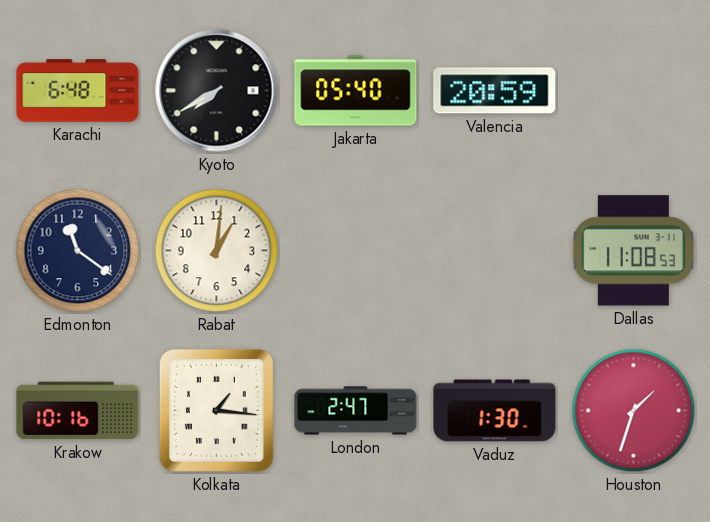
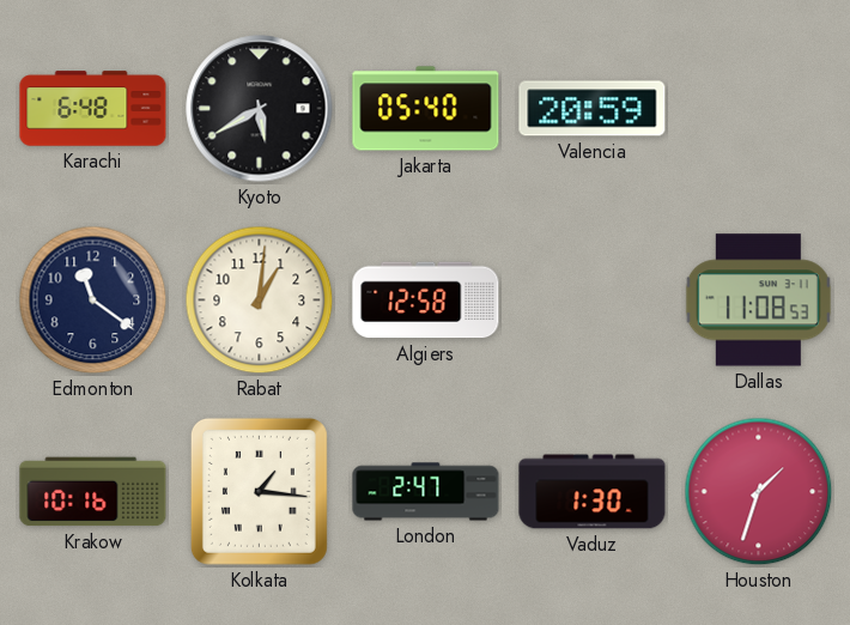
Kyoto: 7:40 -> 5:40
Algiers: none -> 12:58
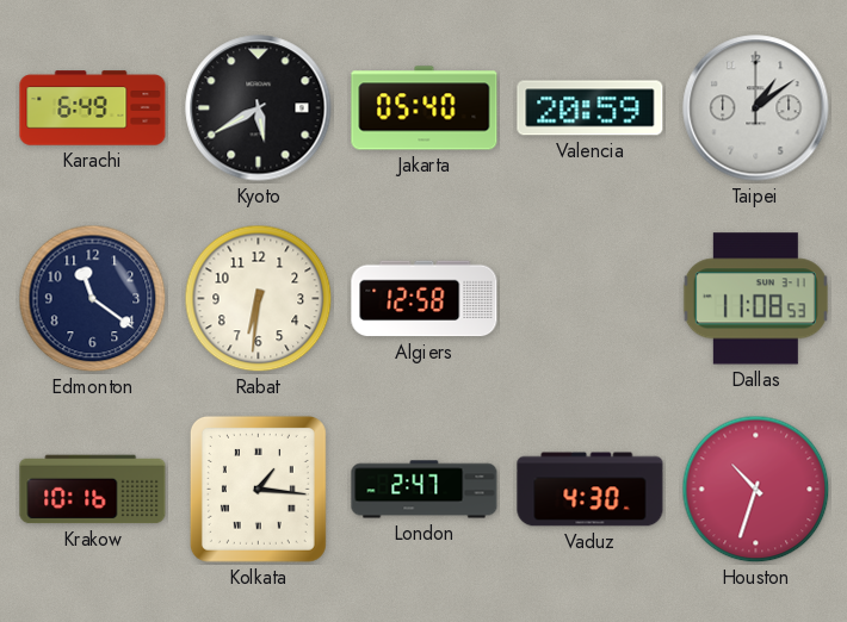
Karachi: 6:48 -> 6:49
Taipei: none -> 1:09
Rabat: 1:01 -> 6:31
Vaduz: 1:30 -> 4:30
Houston: 1:33 -> 10:33
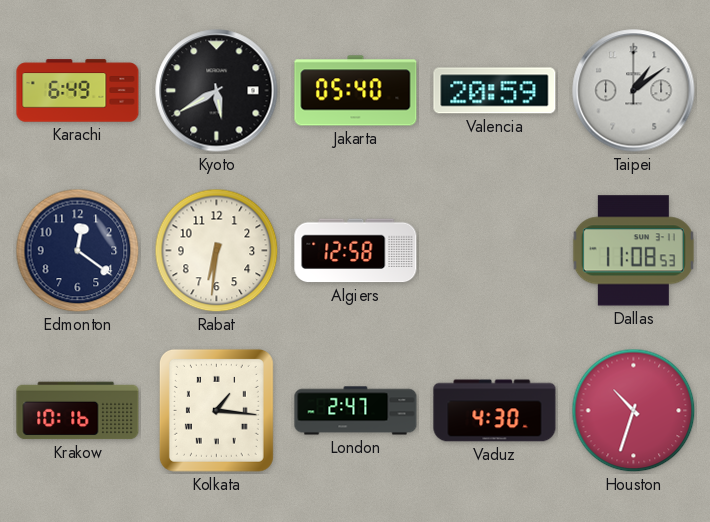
Edmonton: 11:21 -> 12:21
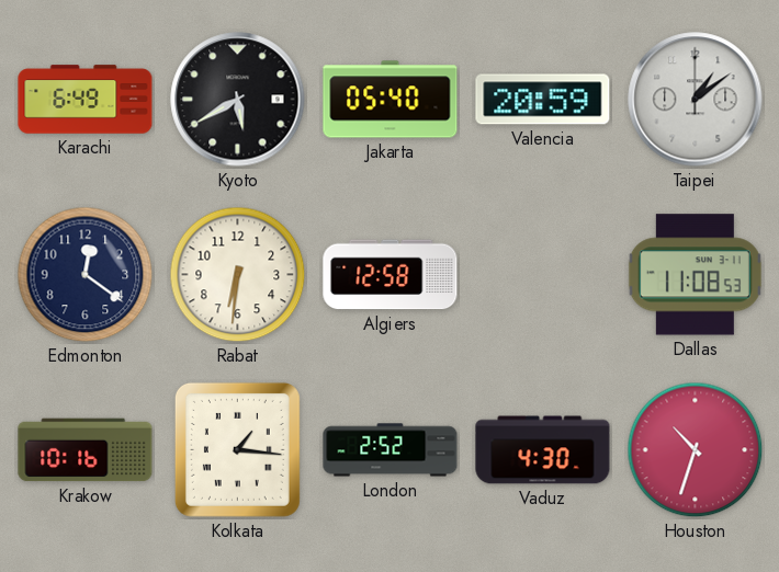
London: 2:47 -> 2:52
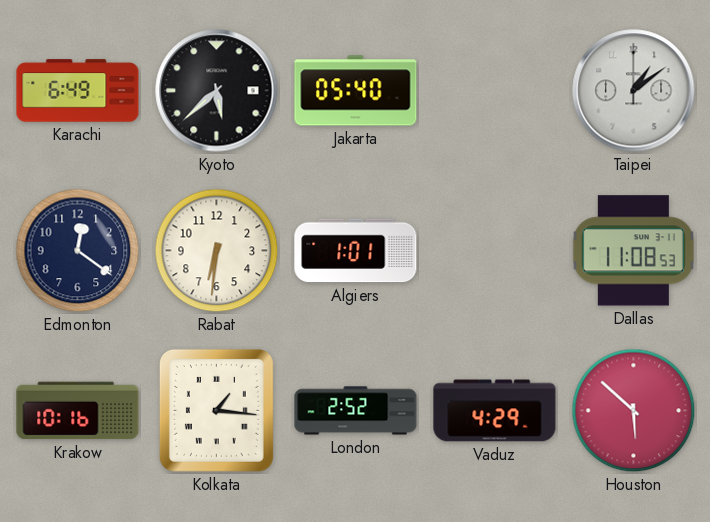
Kyoto: 5:40 -> 5:38
Valencia: 20:59 -> none
Algiers: 12:58 -> 1:01
Vaduz: 4:30 -> 4:29
Houston: 10:33 -> 5:52
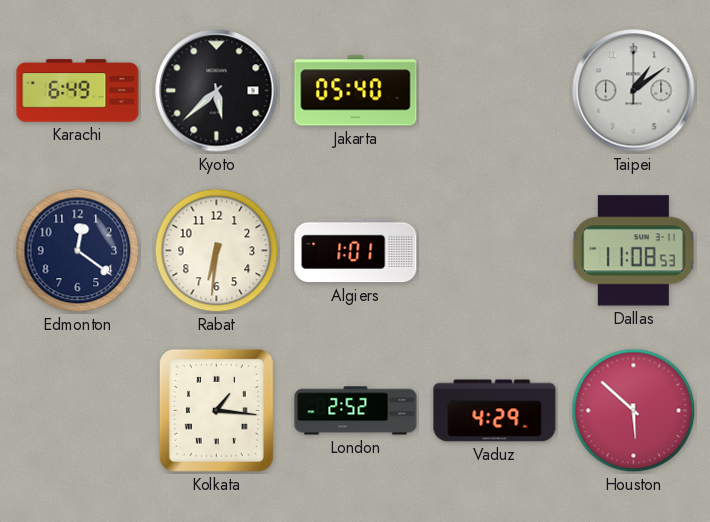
Krakow: 10:16 -> none
